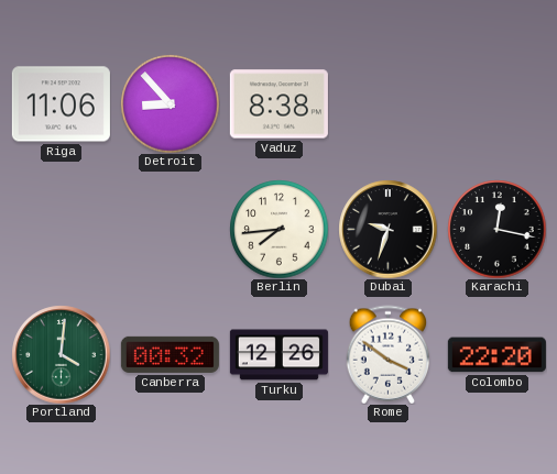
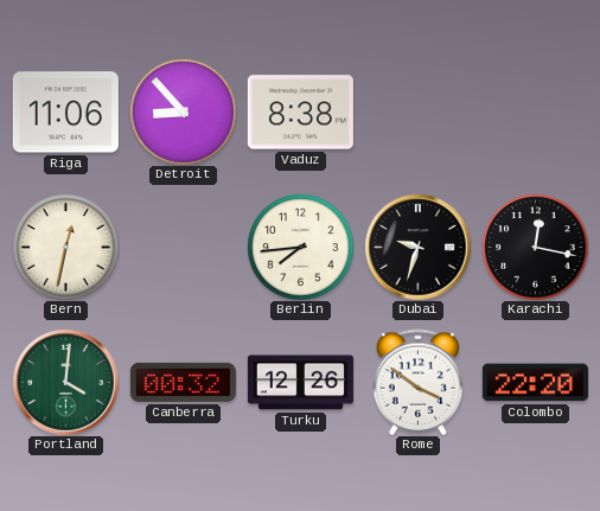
Bern: none -> 12:32
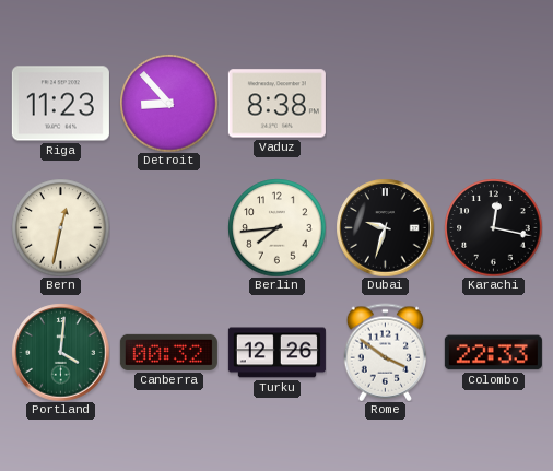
Riga: 11:06 -> 11:23
Colombo: 22:20 -> 22:33
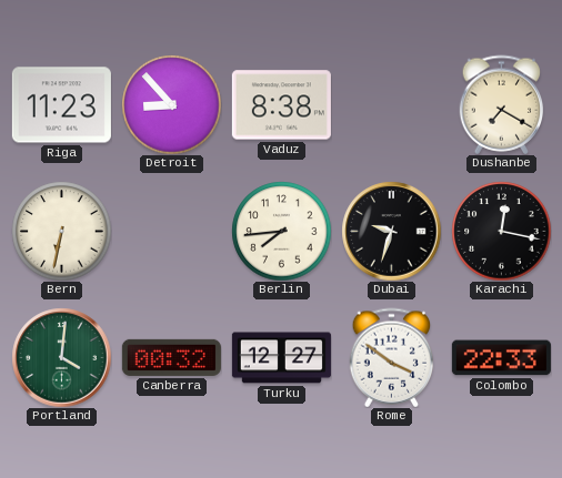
Dushanbe: none -> 7:20
Bern: 12:32 -> 6:32
Turku: 12:26 -> 12:27
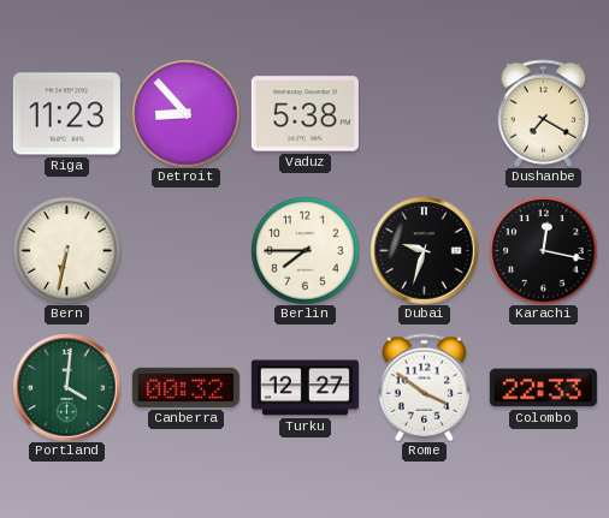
Vaduz: 8:38 -> 5:38
Berlin: 7:44 -> 7:45
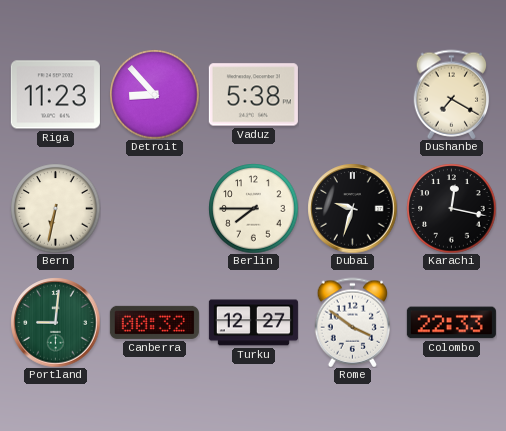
Portland: 4:01 -> 9:01
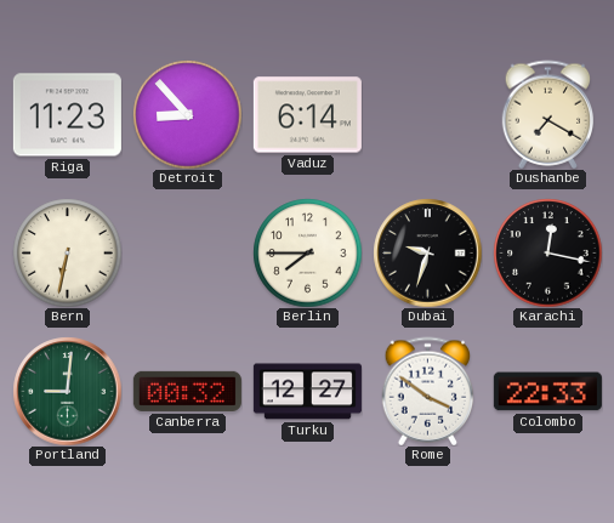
Vaduz: 5:38 -> 6:14
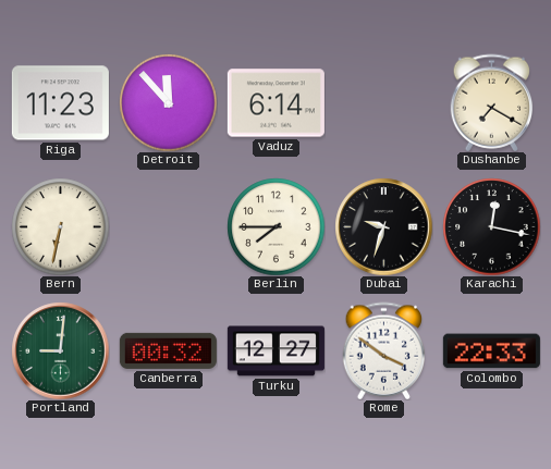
Detroit: 8:53 -> 11:53
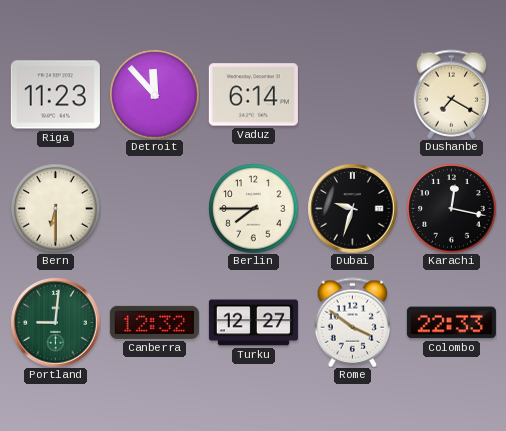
Bern: 6:32 -> 6:30
Canberra: 00:32 -> 12:32
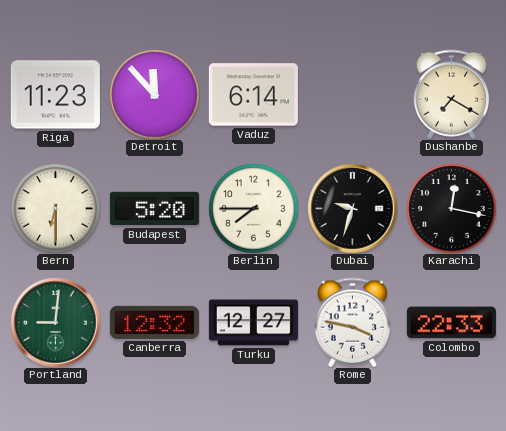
Budapest: none -> 5:20
Rome: 3:51 -> 3:47
